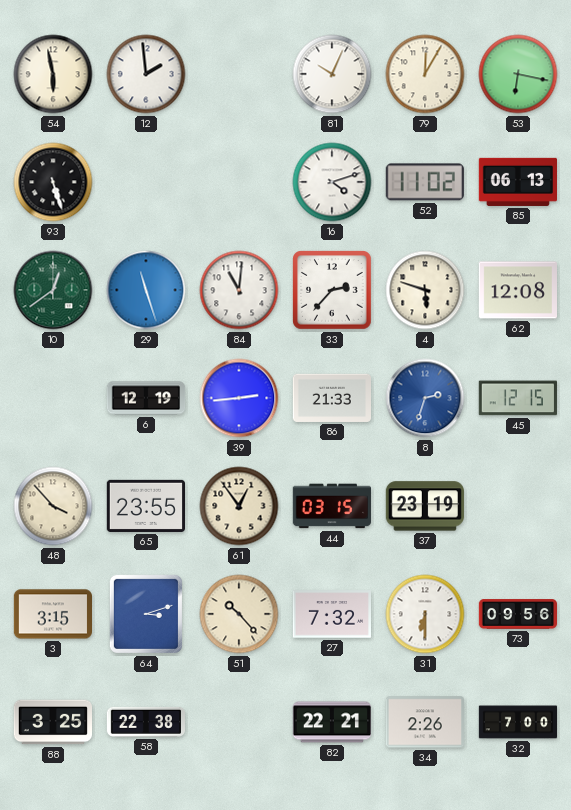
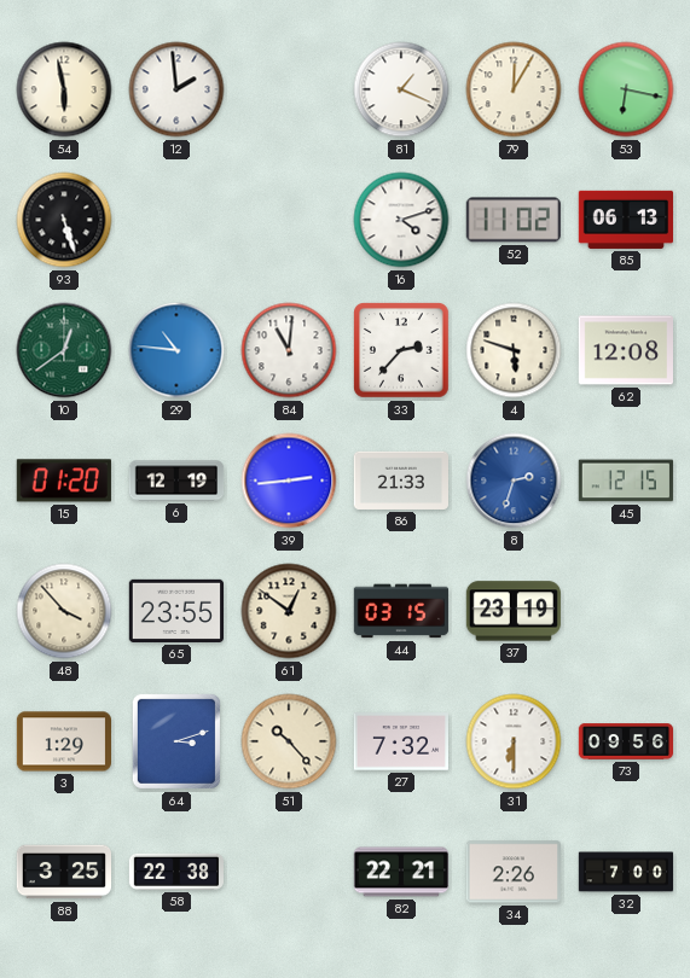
81: 10:04 -> 1:19
29: 11:27 -> 10:46
15: none -> 01:20
61: 12:54 -> 12:51
3: 3:15 -> 1:29
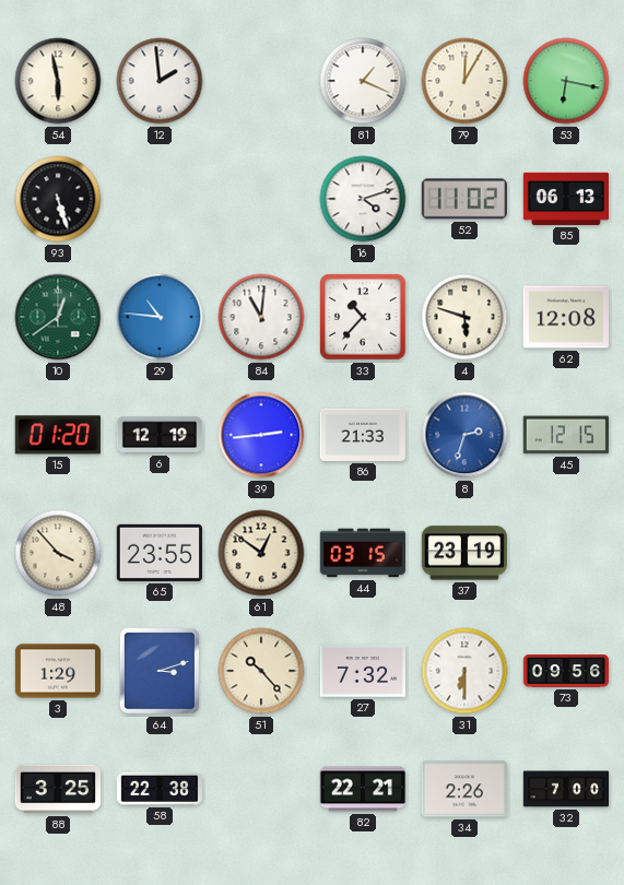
33: 2:37 -> 10:37
